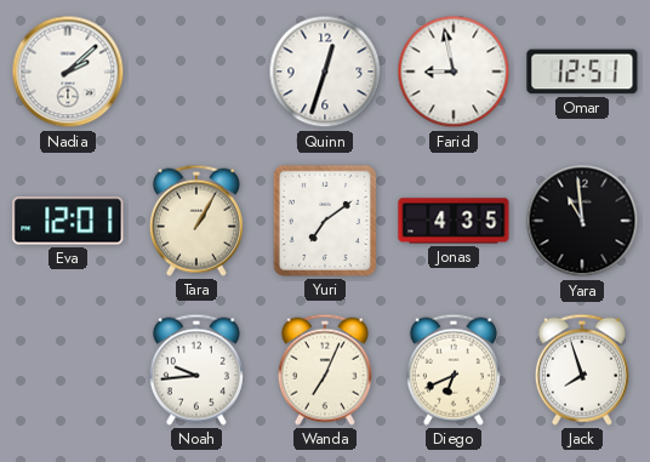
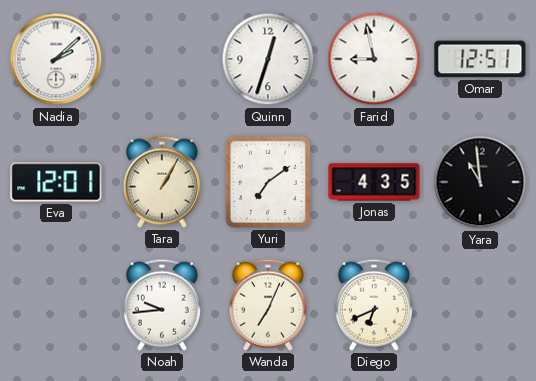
Jack: 7:57 -> none
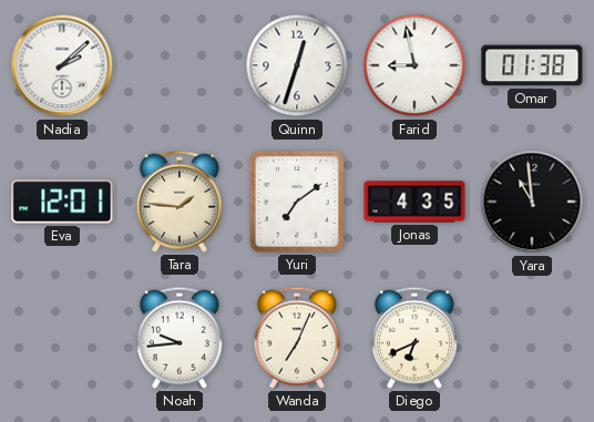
Omar: 12:51 -> 01:38
Tara: 1:05 -> 1:46
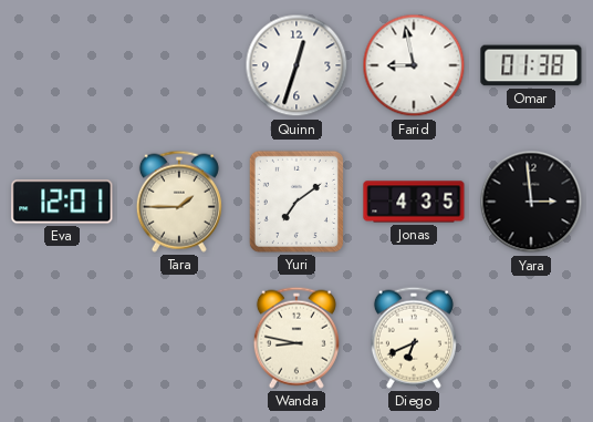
Nadia: 2:08 -> none
Tara: 1:46 -> 1:45
Yara: 10:59 -> 2:59
Noah: 9:44 -> none
Wanda: 7:04 -> 8:47
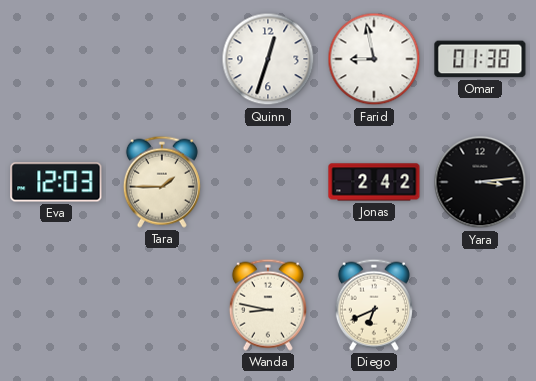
Eva: 12:01 -> 12:03
Yuri: 7:09 -> none
Jonas: 4:35 -> 2:42
Yara: 2:59 -> 3:14
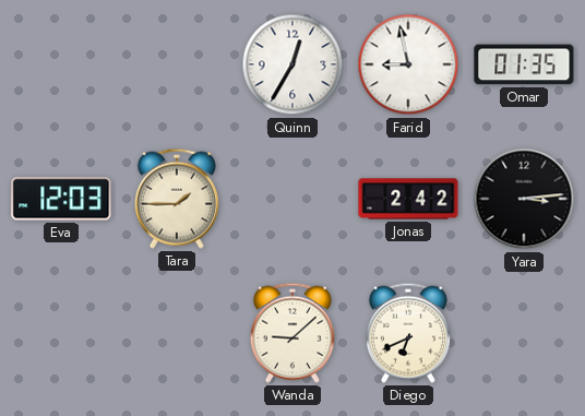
Quinn: 12:33 -> 12:35
Omar: 01:38 -> 01:35
Wanda: 8:47 -> 9:08
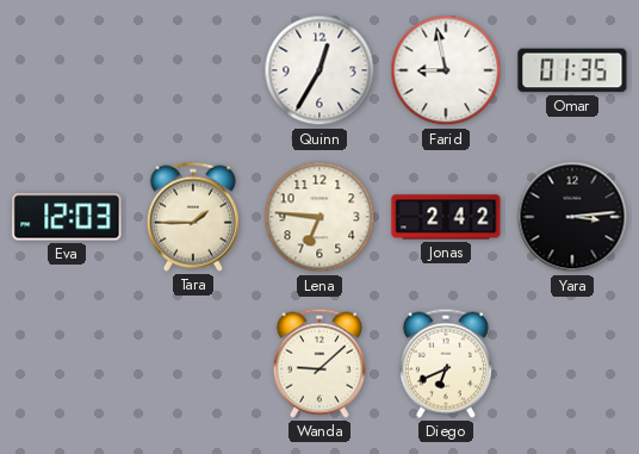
Lena: none -> 6:46
